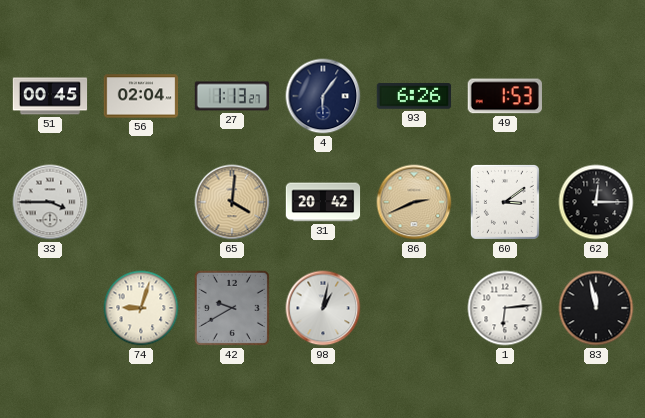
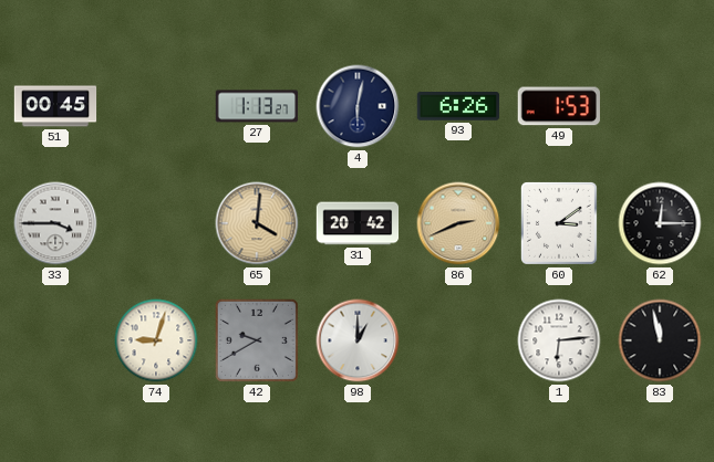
56: 02:04 -> none
4: 6:06 -> 6:02
98: 1:02 -> 1:00
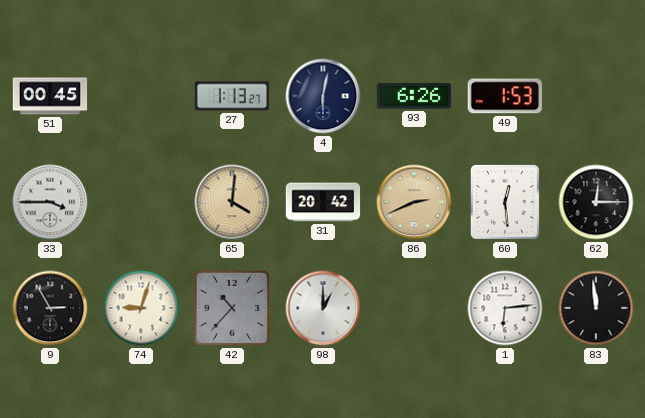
60: 3:09 -> 12:29
9: none -> 2:55
42: 9:40 -> 10:37
83: 11:58 -> 11:59
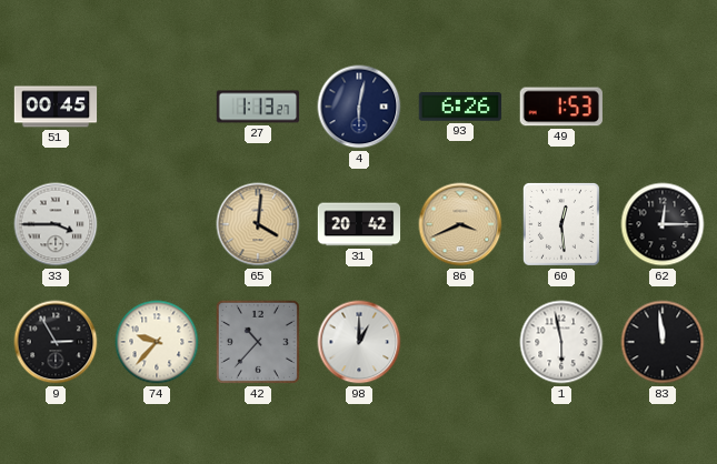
86: 2:41 -> 3:41
74: 9:03 -> 9:37
1: 6:14 -> 5:58
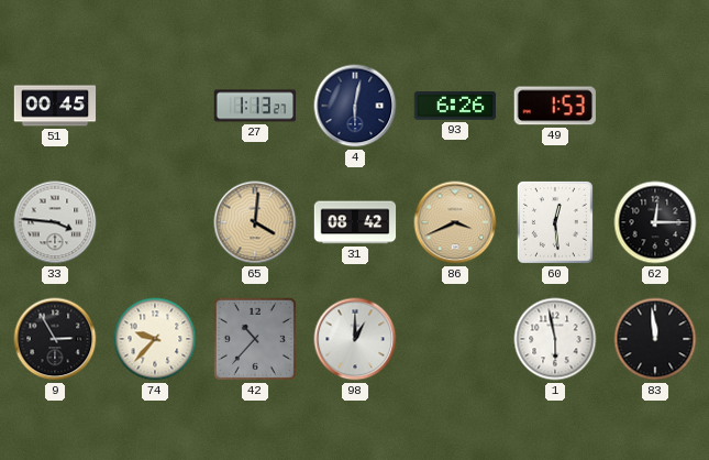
33: 3:45 -> 3:46
31: 20:42 -> 08:42
